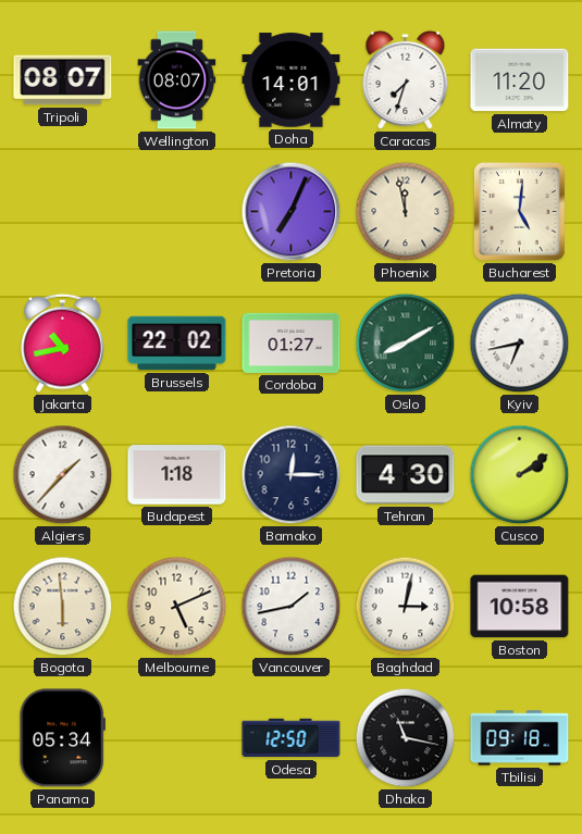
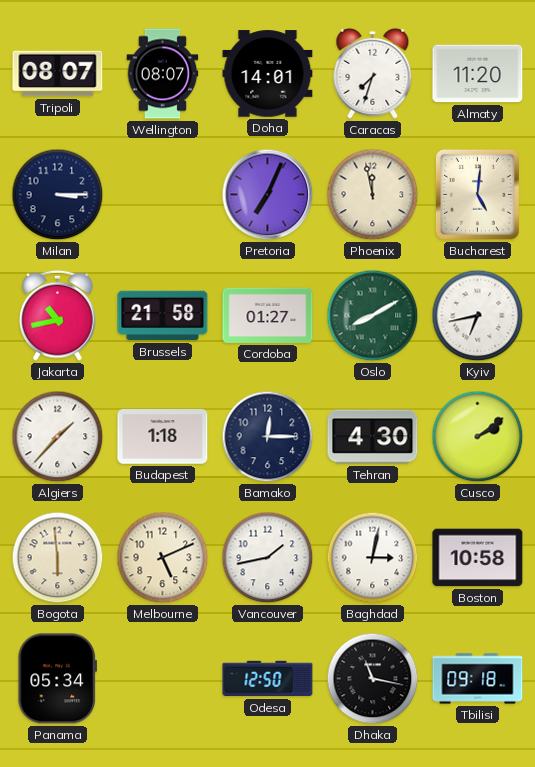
Milan: none -> 3:15
Brussels: 22:02 -> 21:58
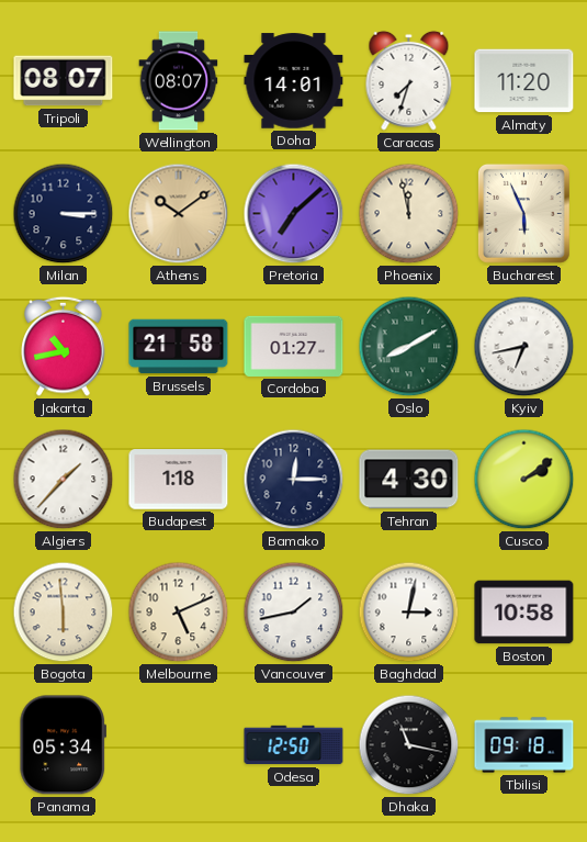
Athens: none -> 10:09
Pretoria: 7:04 -> 7:08
Bucharest: 5:01 -> 5:56
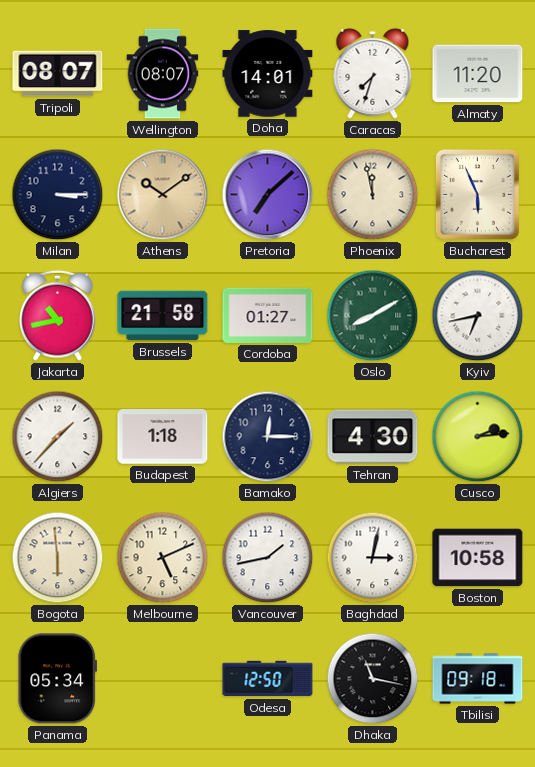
Cusco: 2:09 -> 2:14
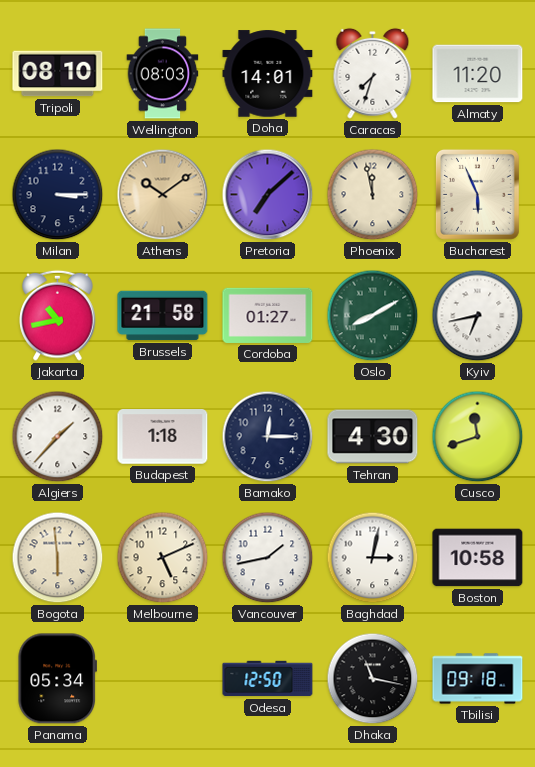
Tripoli: 08:07 -> 08:10
Wellington: 08:07 -> 08:03
Cusco: 2:14 -> 11:42
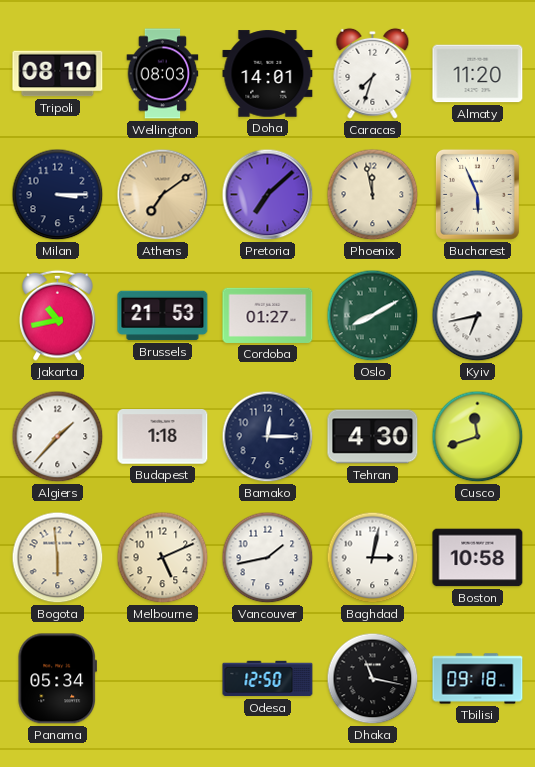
Athens: 10:09 -> 7:09
Brussels: 21:58 -> 21:53
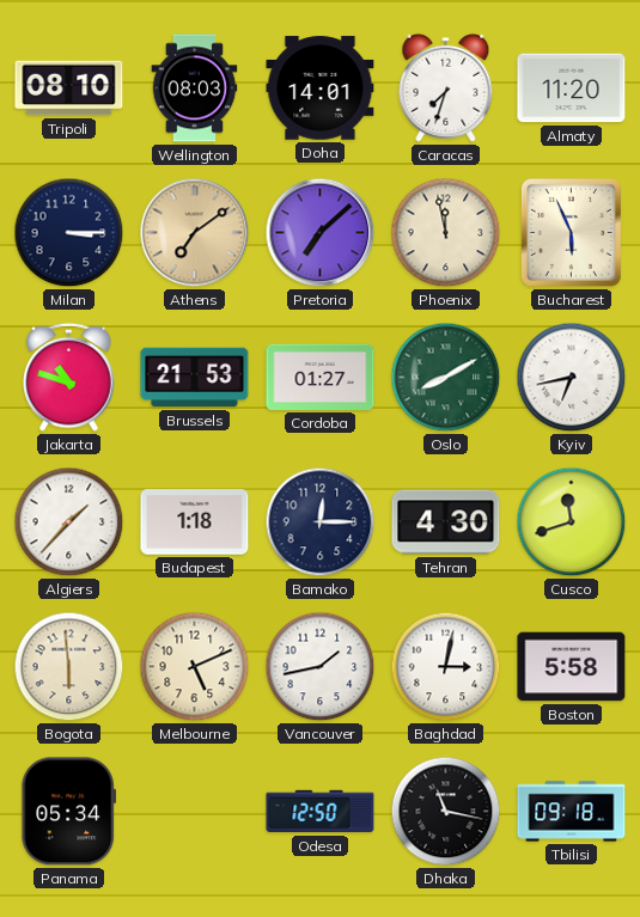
Jakarta: 10:43 -> 10:48
Boston: 10:58 -> 5:58
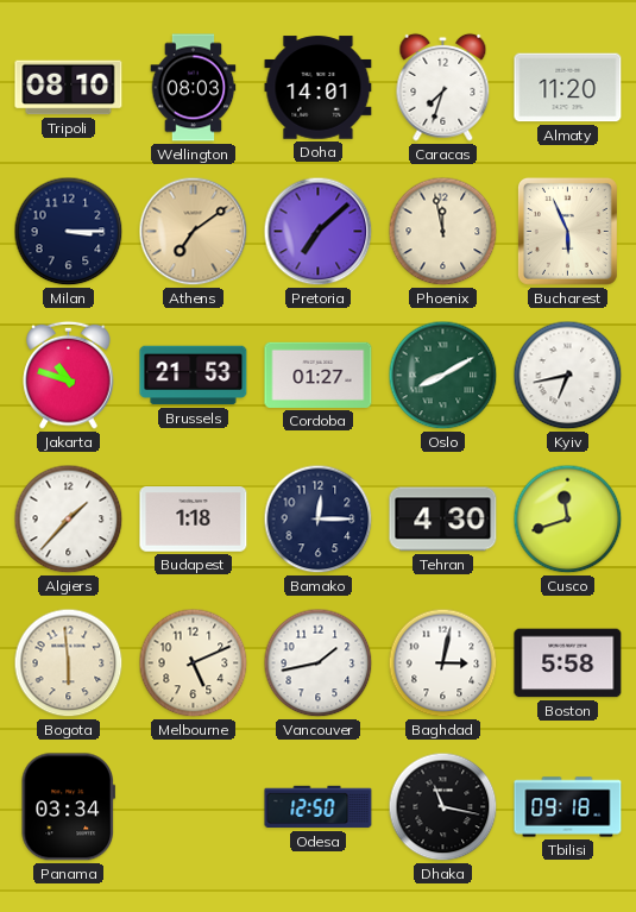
Panama: 05:34 -> 03:34
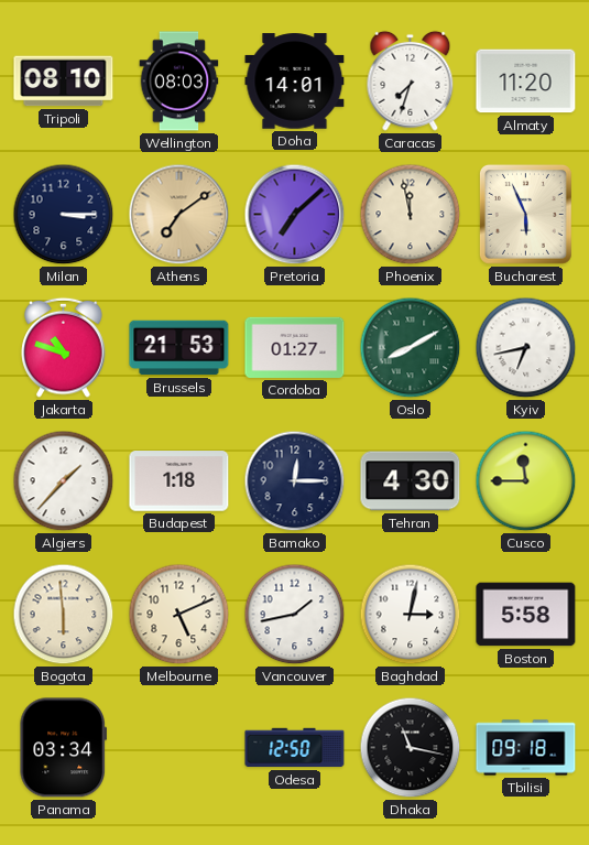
Cusco: 11:42 -> 11:45
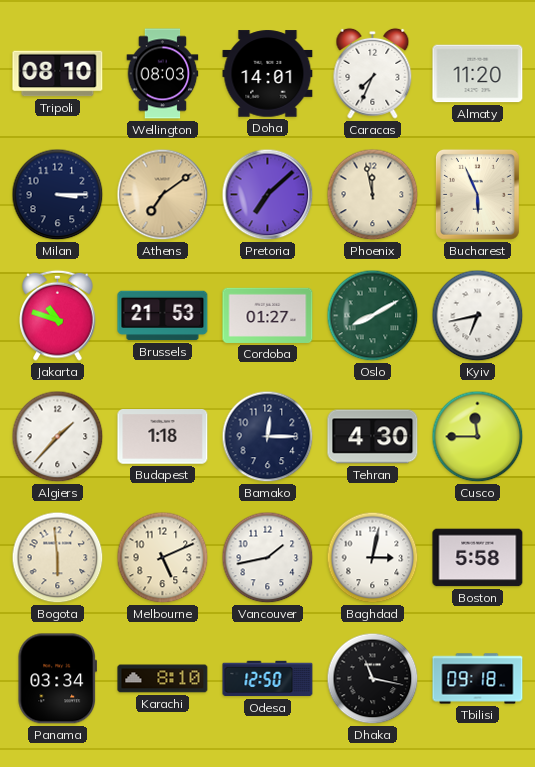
Caracas: 7:33 -> 7:34
Karachi: none -> 8:10
